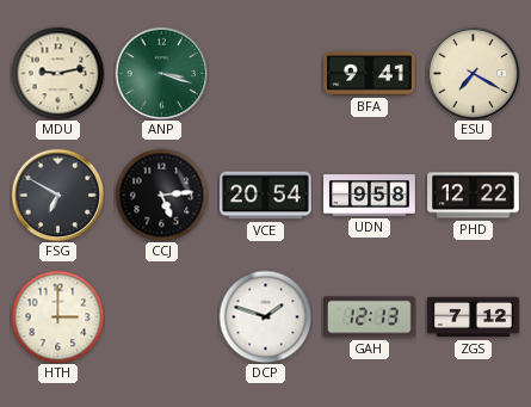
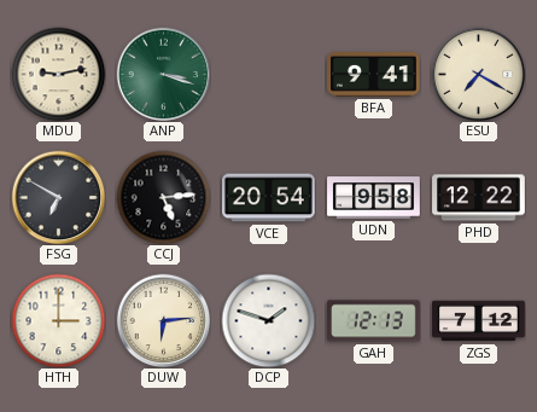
DUW: none -> 6:14
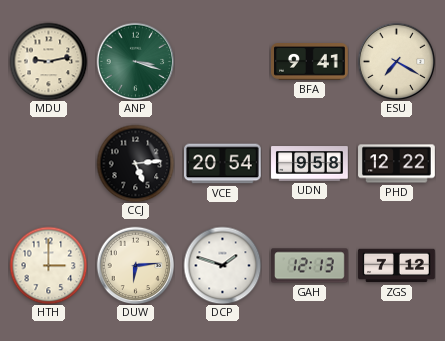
FSG: 6:50 -> none
